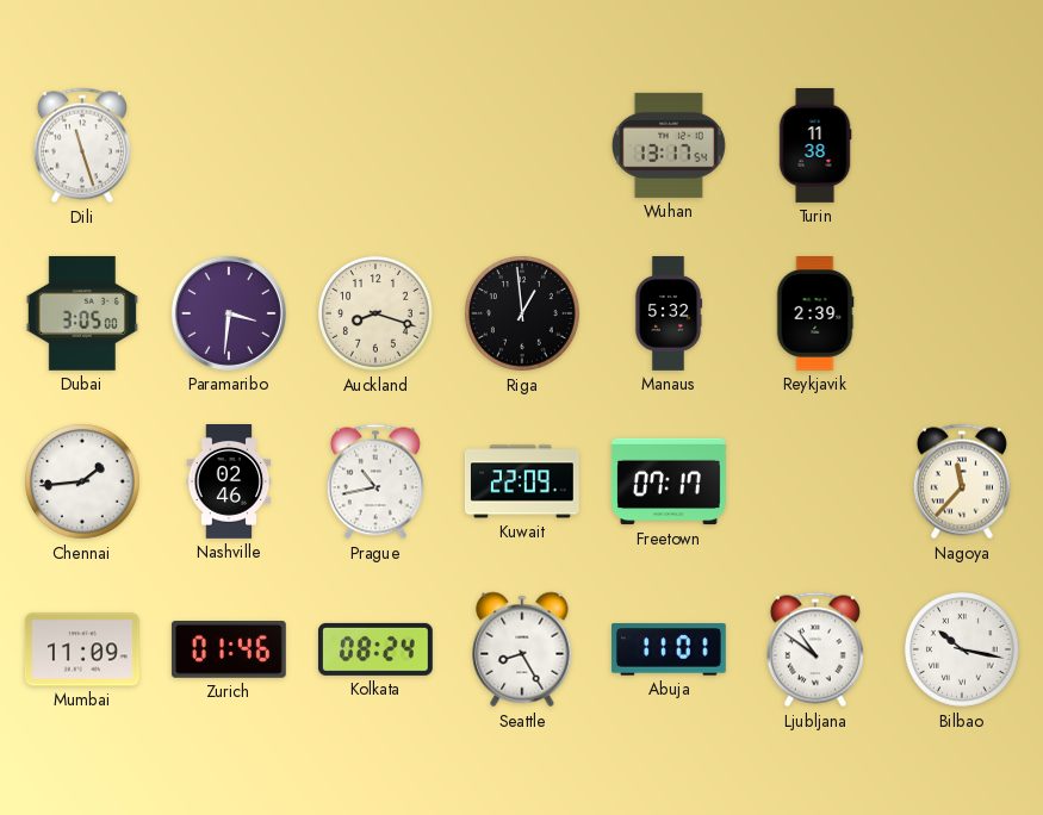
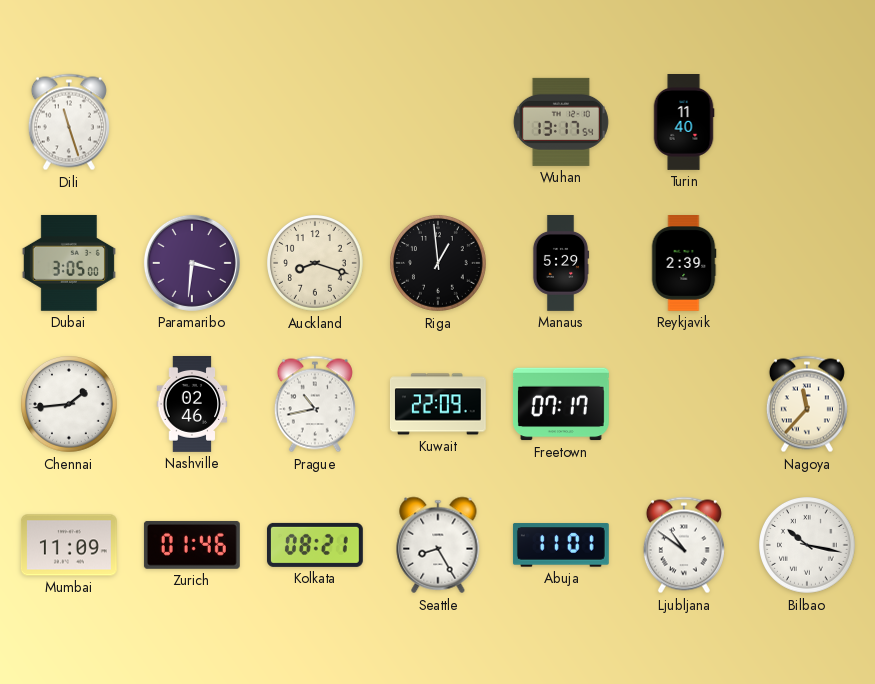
Turin: 11:38 -> 11:40
Manaus: 5:32 -> 5:29
Kolkata: 08:24 -> 08:21
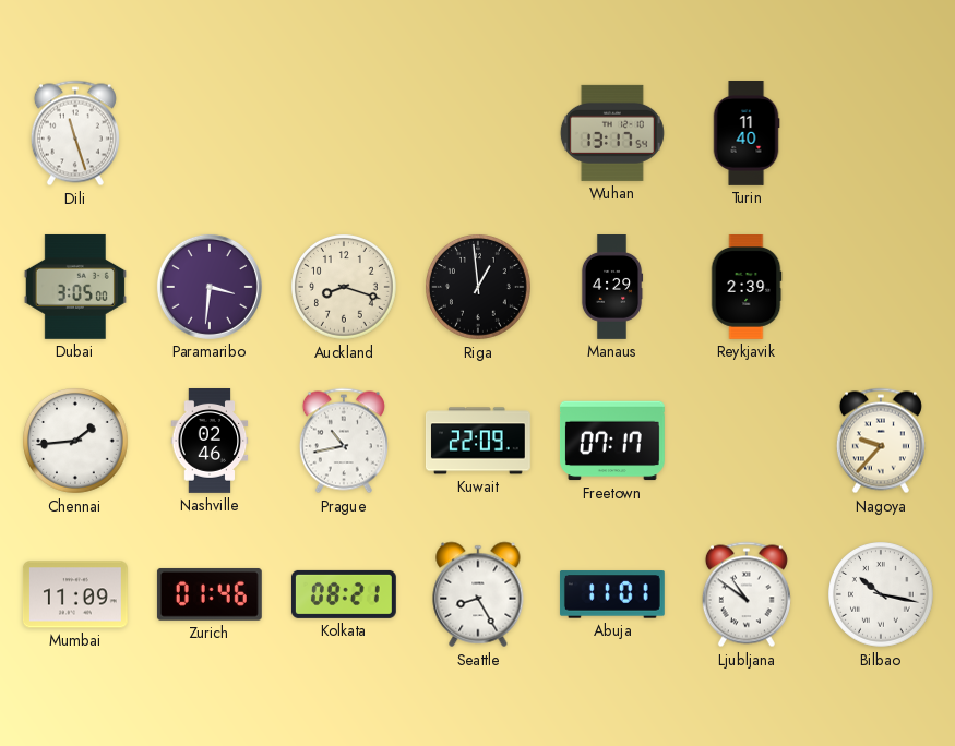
Manaus: 5:29 -> 4:29
Nagoya: 11:37 -> 9:37
